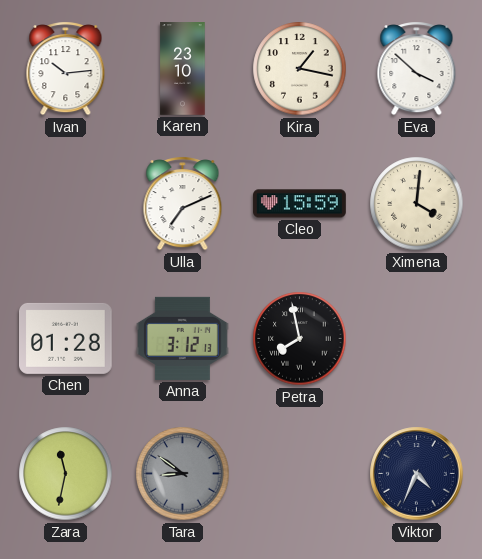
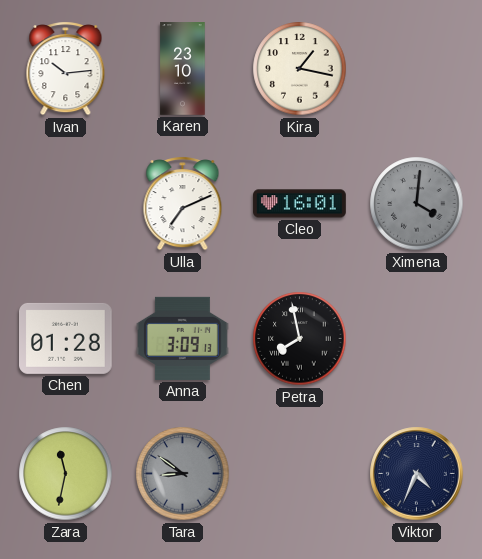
Eva: 3:52 -> none
Cleo: 15:59 -> 16:01
Ximena dial: cream -> grey
Anna: 3:12 -> 3:09
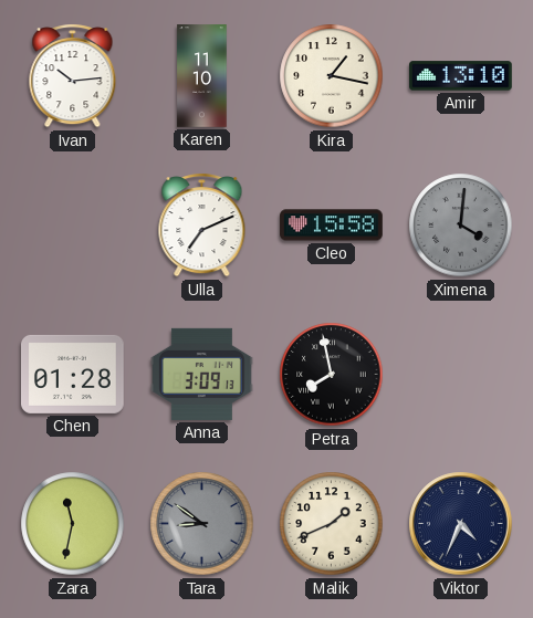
Karen: 23:10 -> 11:10
Amir: none -> 13:10
Cleo: 16:01 -> 15:58
Malik: none -> 1:41
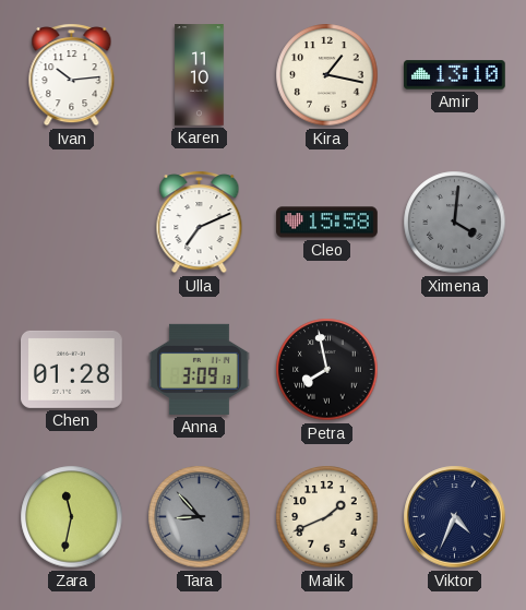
Tara: 8:51 -> 8:53
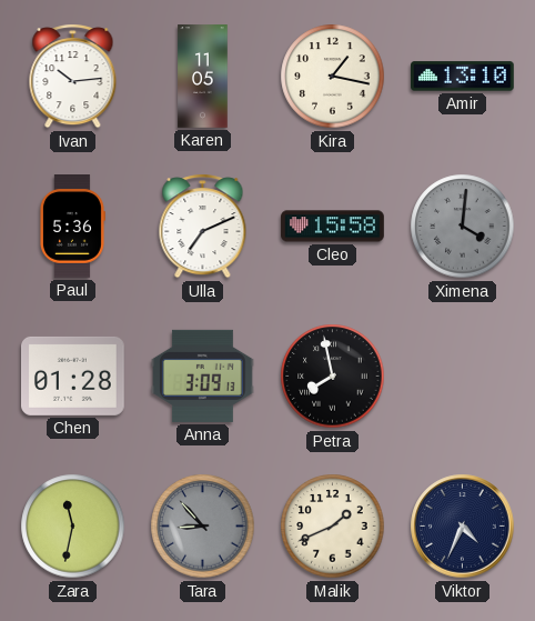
Karen: 11:10 -> 11:05
Paul: none -> 5:36
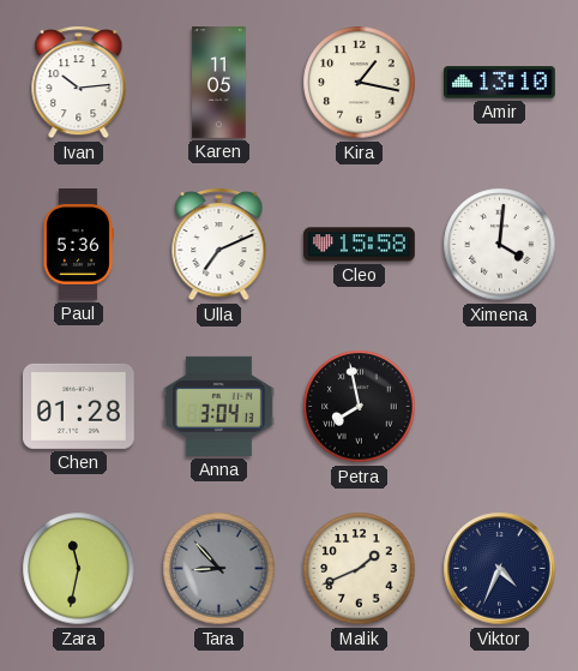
Ximena dial: grey -> white
Anna: 3:09 -> 3:04
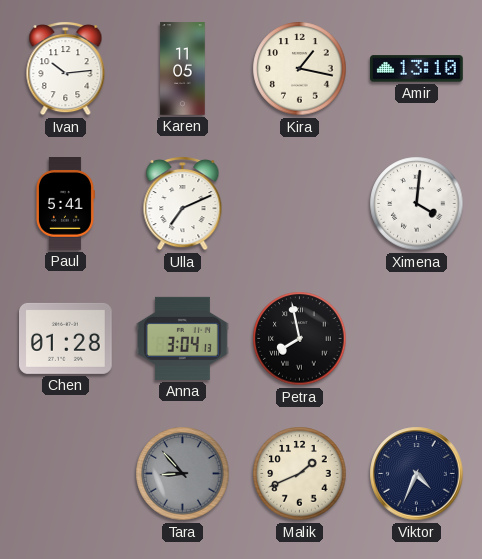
Paul: 5:36 -> 5:41
Cleo: 15:58 -> none
Zara: 11:32 -> none
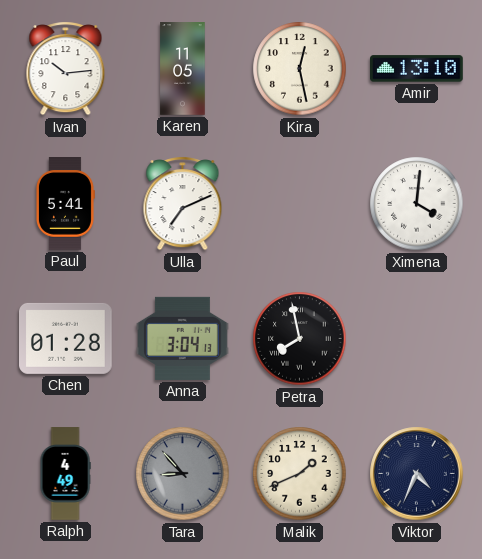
Kira: 1:17 -> 12:28
Ralph: none -> 4:49
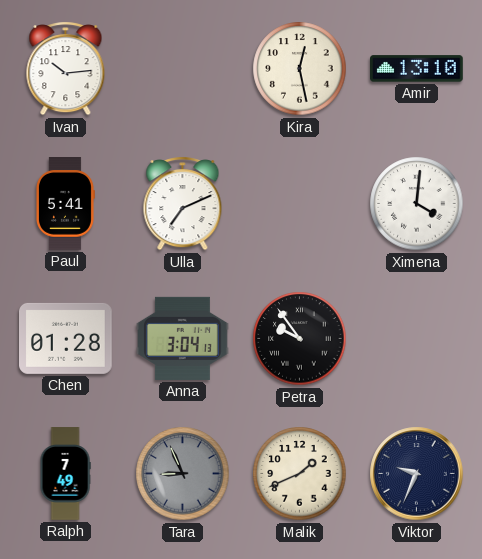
Karen: 11:05 -> none
Petra: 7:58 -> 9:54
Ralph: 4:49 -> 7:49
Tara: 8:53 -> 8:56
Viktor: 4:34 -> 9:34
